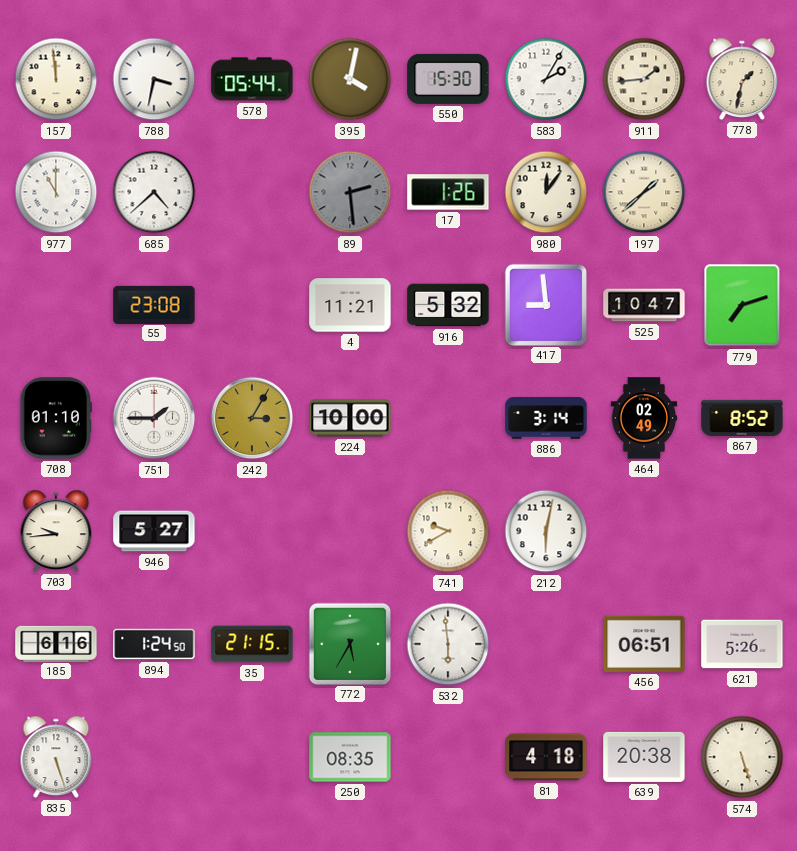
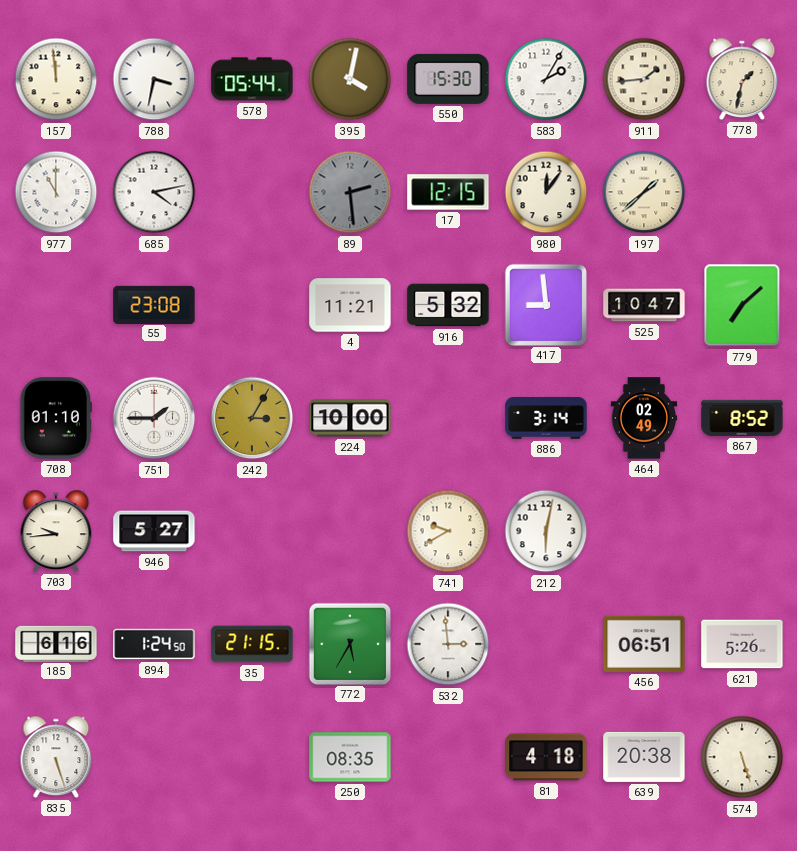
685: 4:38 -> 4:13
17: 1:26 -> 12:15
779: 7:12 -> 7:08
532: 5:59 -> 2:59
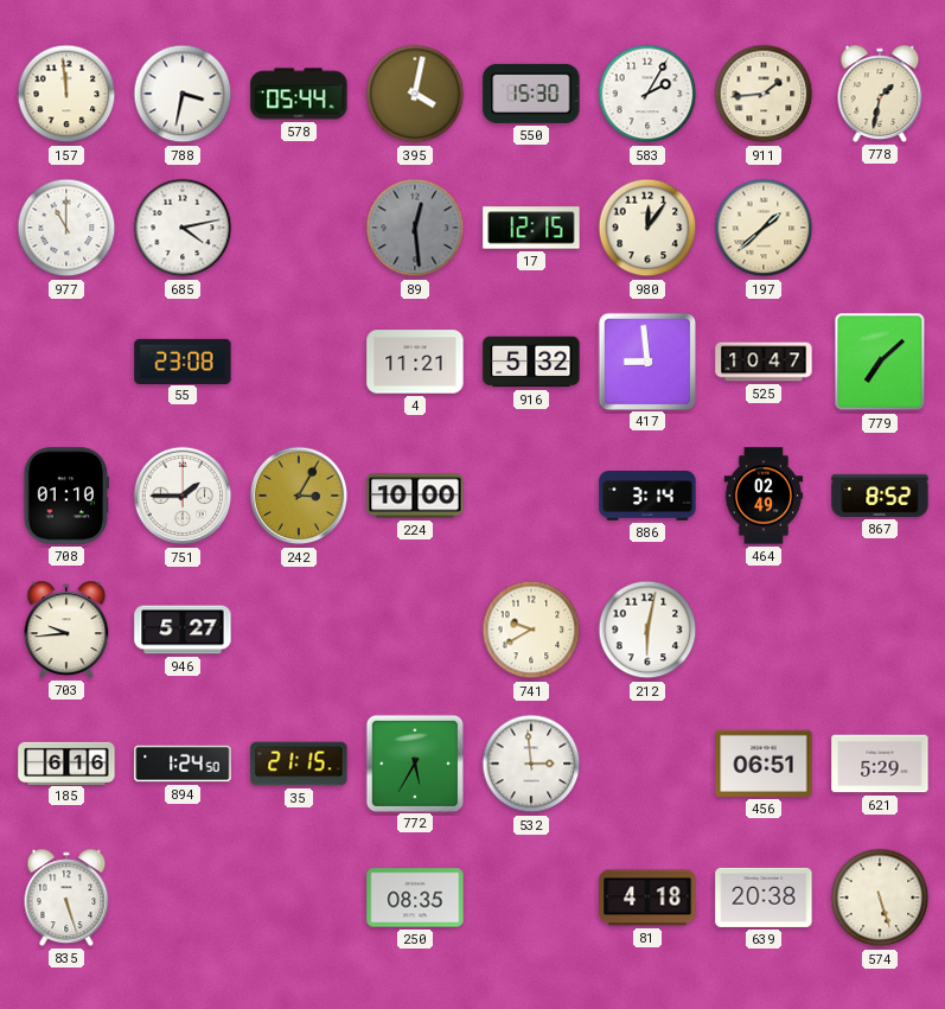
89: 2:29 -> 12:29
621: 5:26 -> 5:29
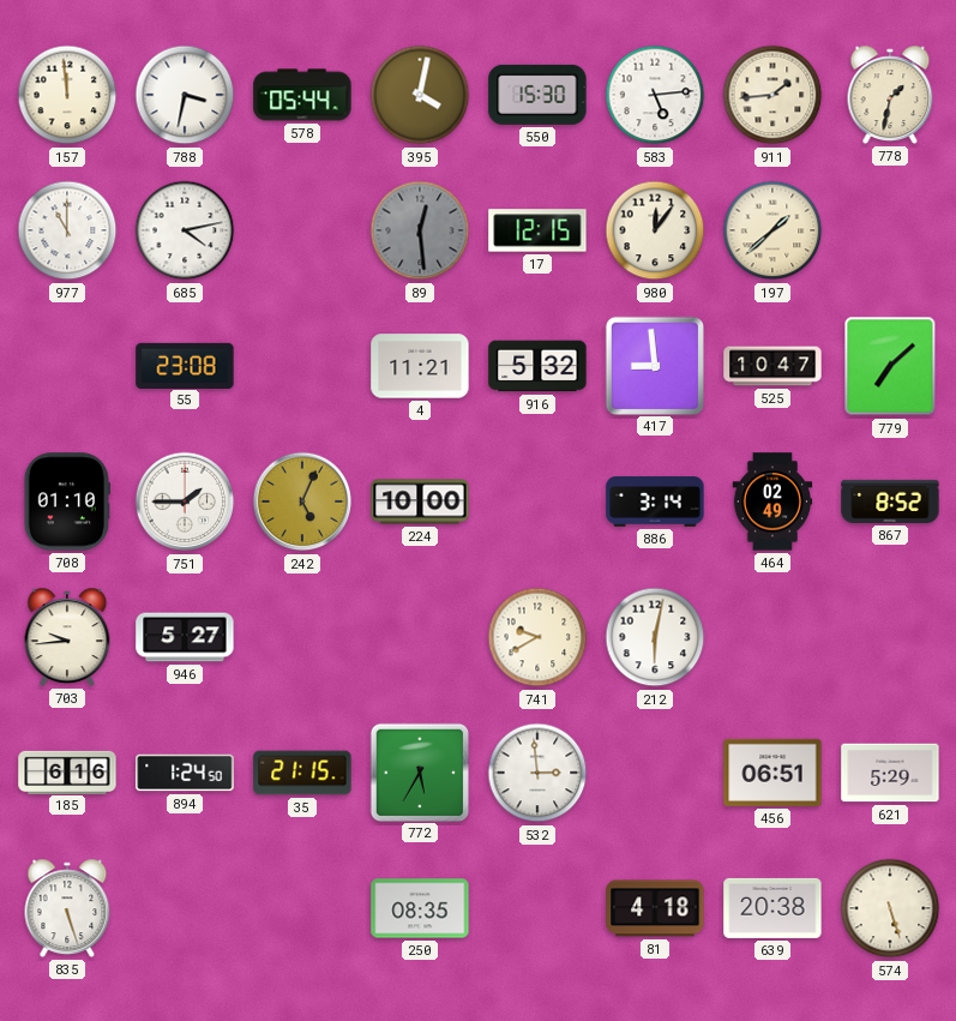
583: 2:05 -> 5:14
242: 3:05 -> 5:04
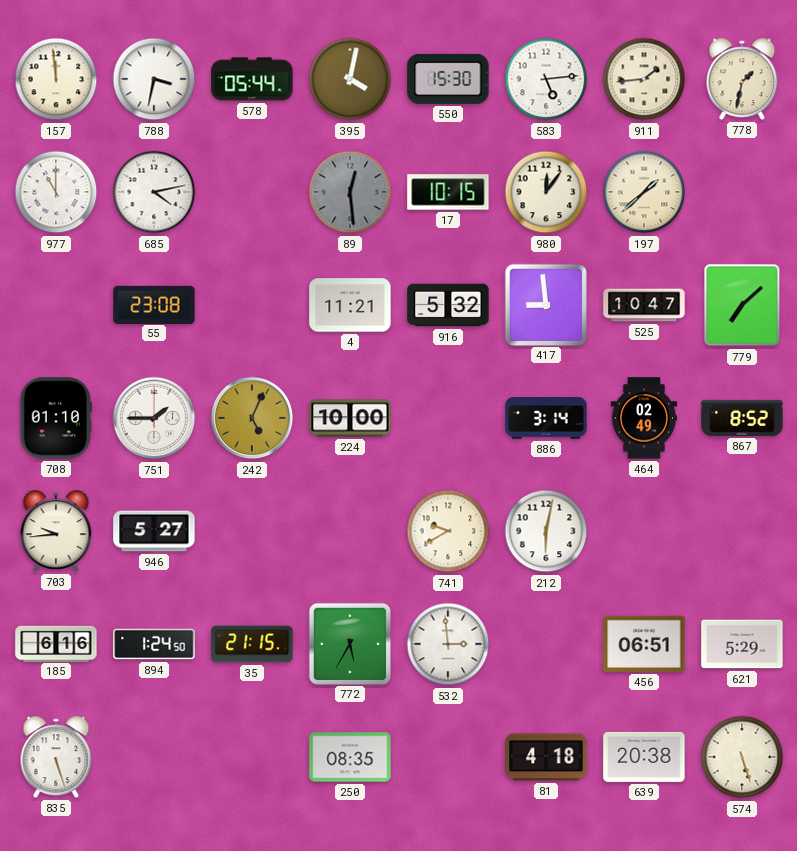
17: 12:15 -> 10:15
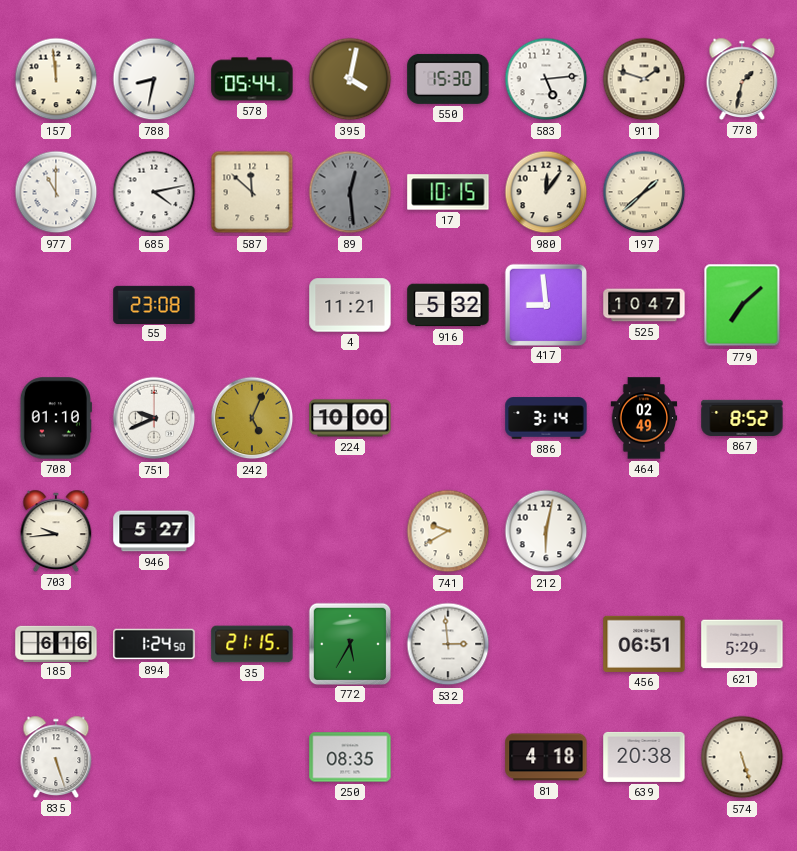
788: 3:32 -> 8:32
911: 1:44 -> 1:48
587: none -> 11:52
751: 1:45 -> 9:41
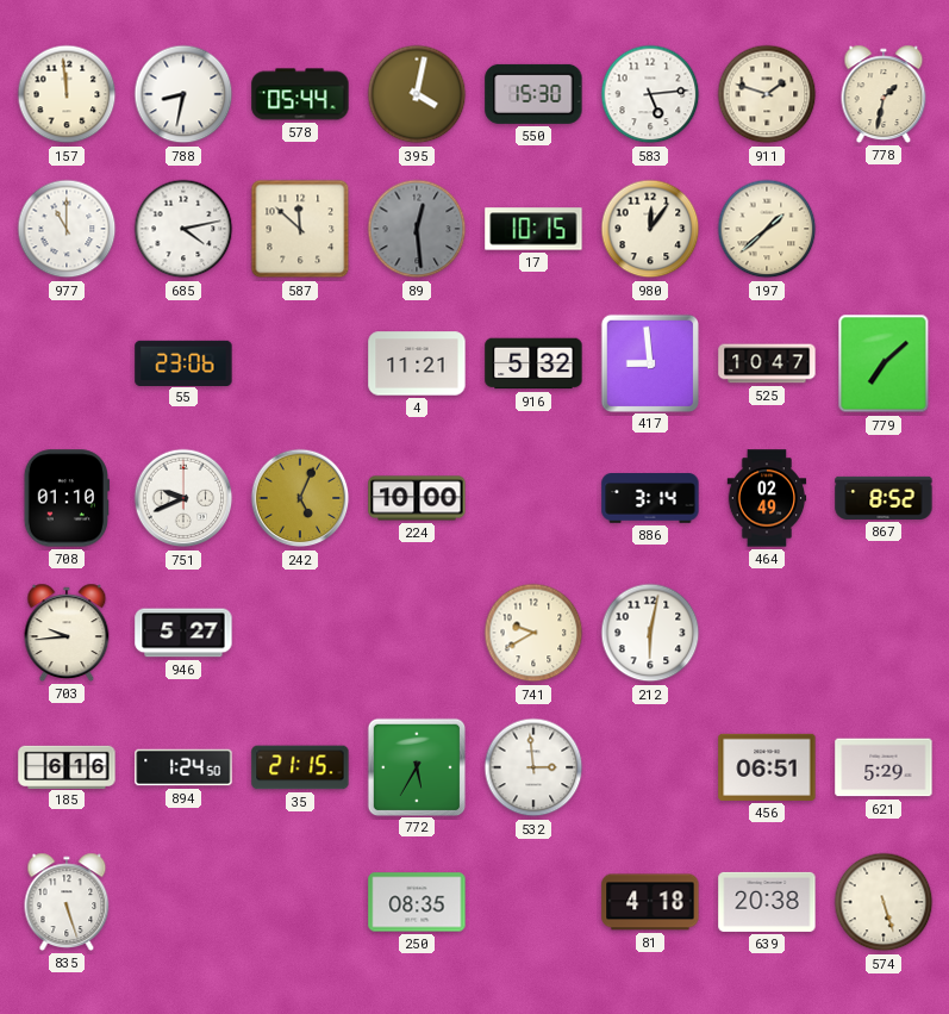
55: 23:08 -> 23:06
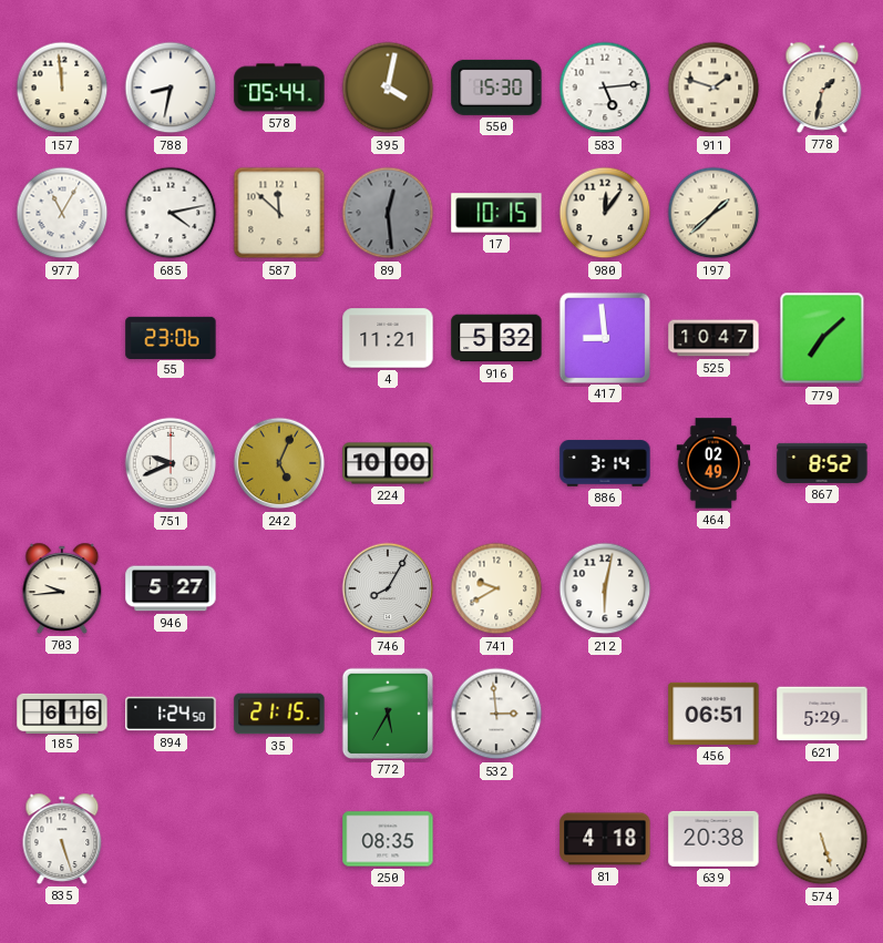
977: 11:00 -> 11:05
708: 01:10 -> none
746: none -> 8:05
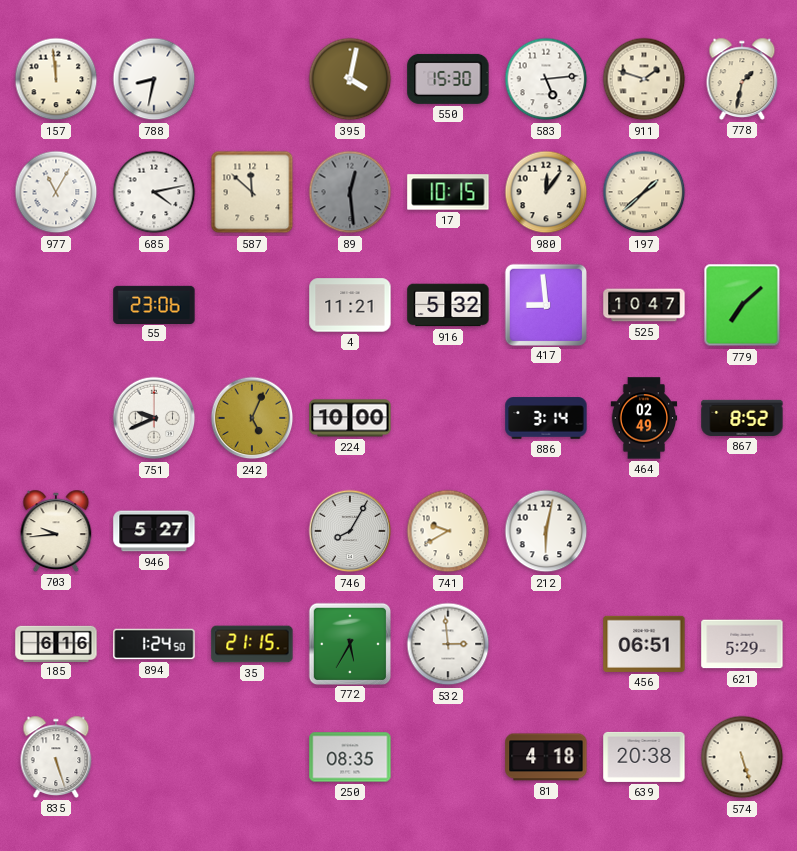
578: 05:44 -> none
